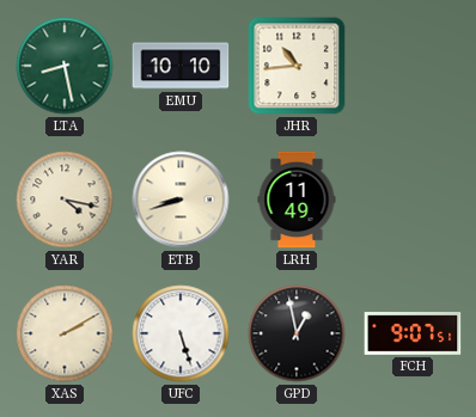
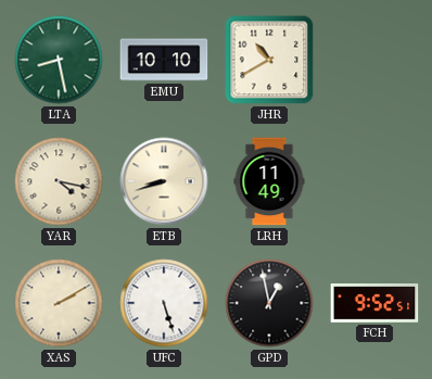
JHR: 10:44 -> 10:40
FCH: 9:07 -> 9:52
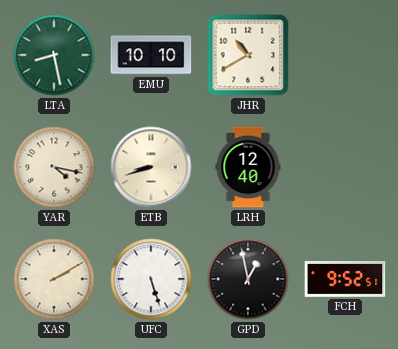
LRH: 11:49 -> 12:40
